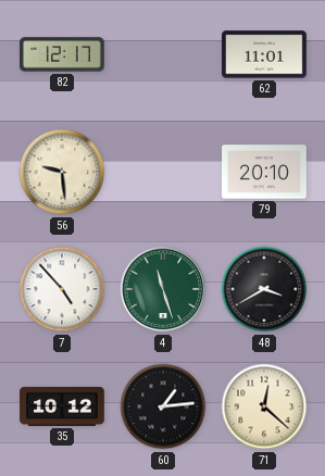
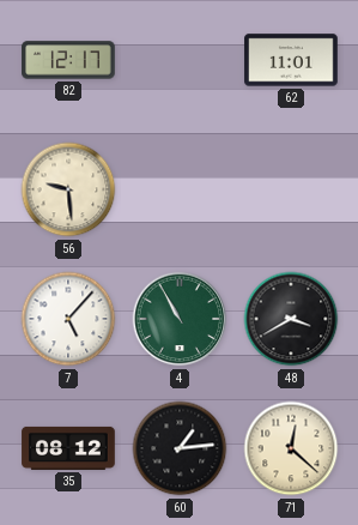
79: 20:10 -> none
7: 4:53 -> 5:07
4: 11:27 -> 10:55
35: 10:12 -> 08:12
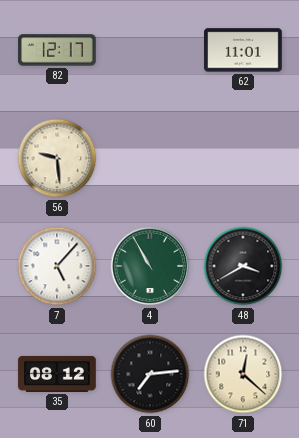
60: 1:14 -> 7:14
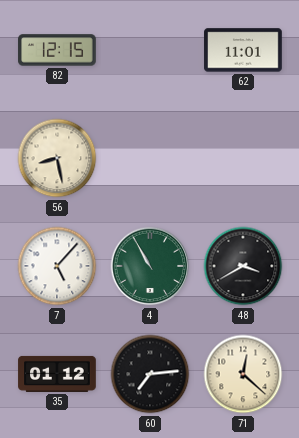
82: 12:17 -> 12:15
56: 9:29 -> 8:28
35: 08:12 -> 01:12
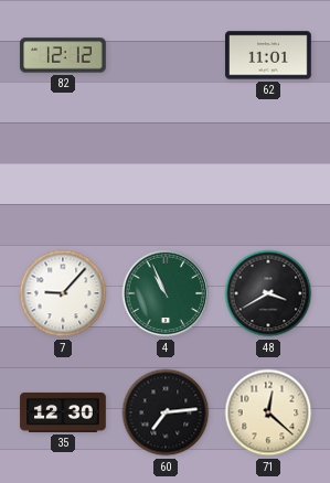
82: 12:15 -> 12:12
56: 8:28 -> none
7: 5:07 -> 9:07
4: 10:55 -> 10:56
35: 01:12 -> 12:30
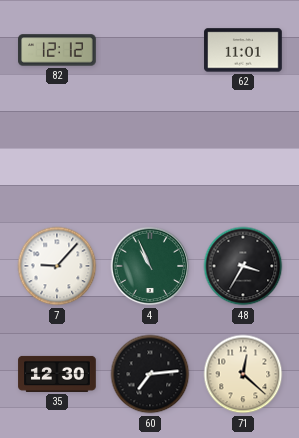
48: 3:40 -> 3:35
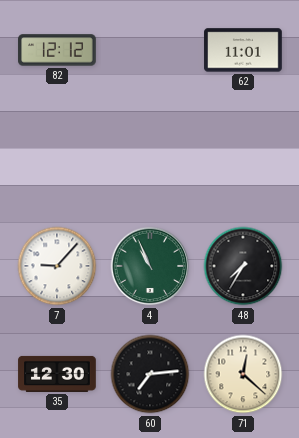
48: 3:35 -> 7:35
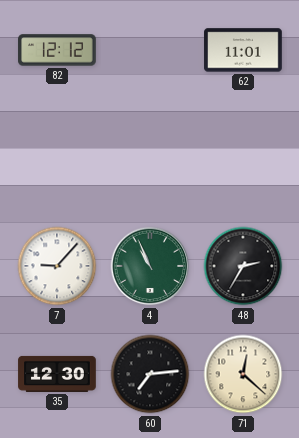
48: 7:35 -> 2:35
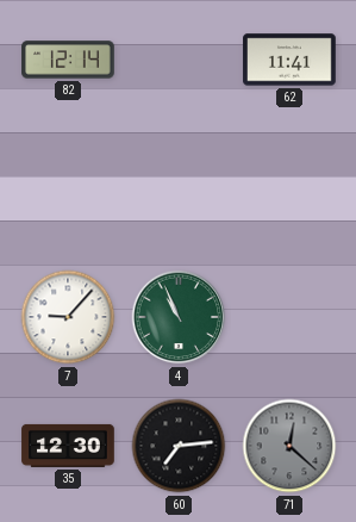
82: 12:12 -> 12:14
62: 11:01 -> 11:41
48: 2:35 -> none
71 dial: cream -> grey
